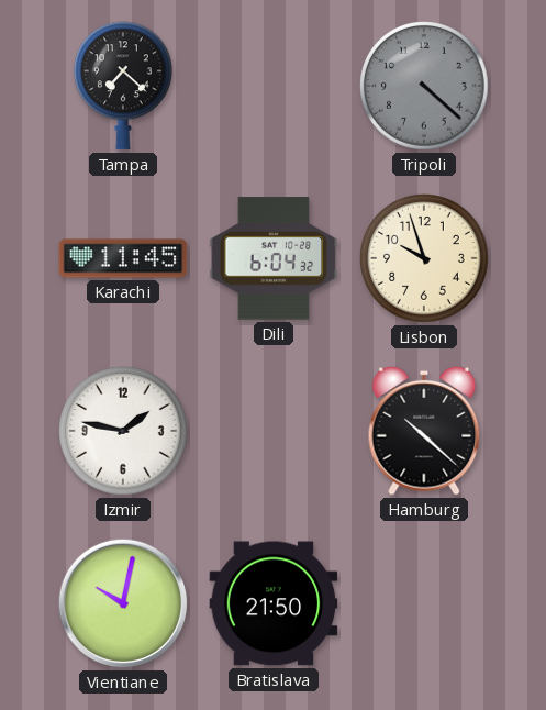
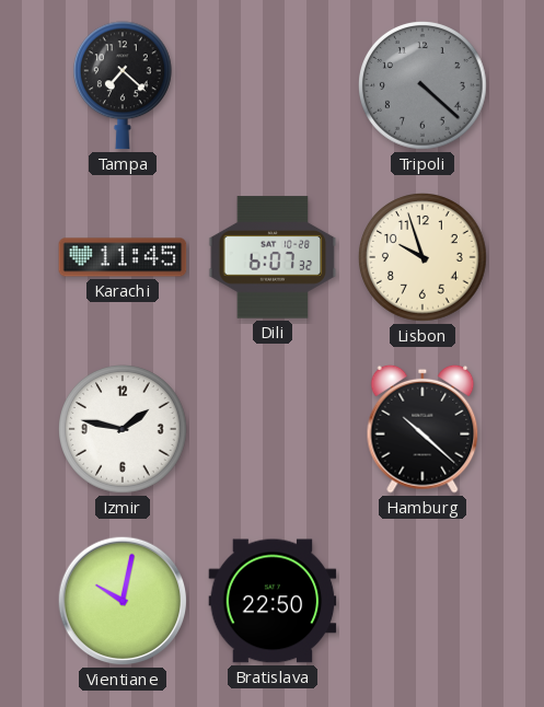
Dili: 6:04 -> 6:07
Bratislava: 21:50 -> 22:50
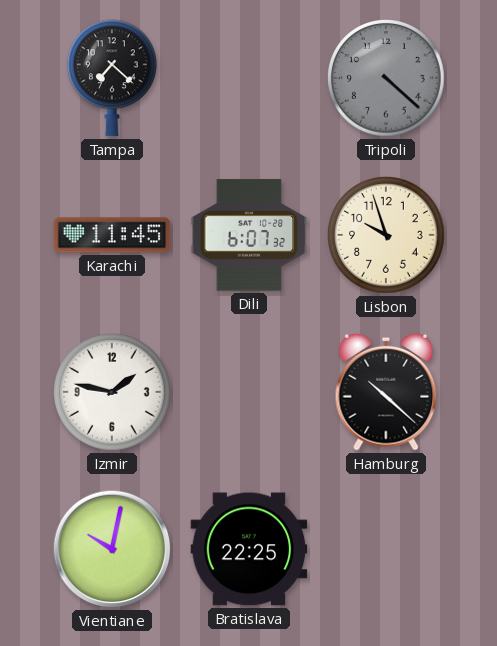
Bratislava: 22:50 -> 22:25
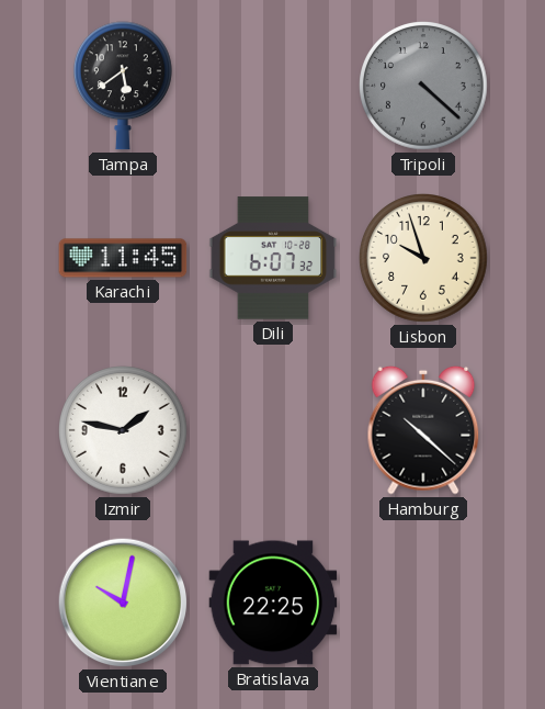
Tampa: 7:22 -> 5:39
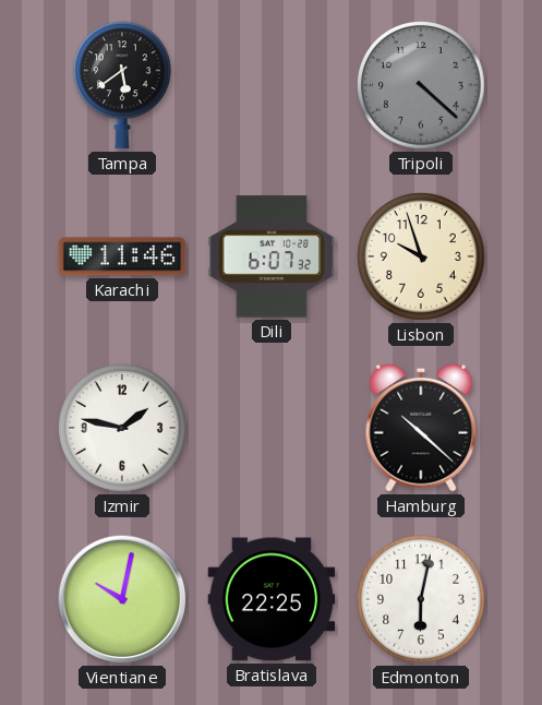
Karachi: 11:45 -> 11:46
Edmonton: none -> 6:02
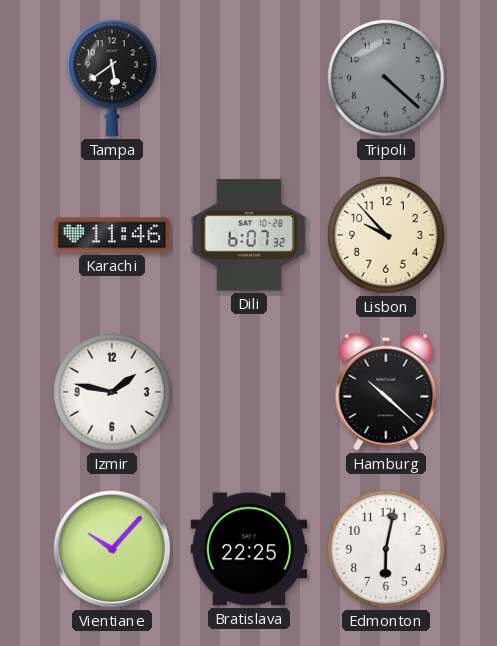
Lisbon: 9:57 -> 9:53
Vientiane: 10:02 -> 10:07
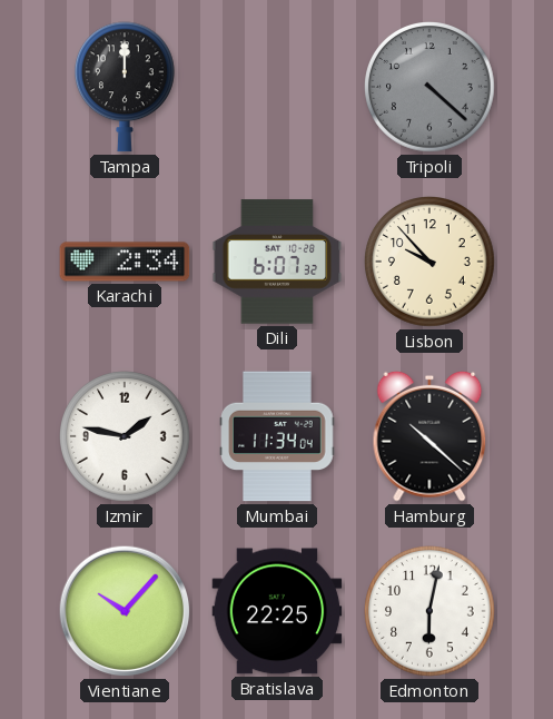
Tampa: 5:39 -> 12:00
Karachi: 11:46 -> 2:34
Mumbai: none -> 11:34
